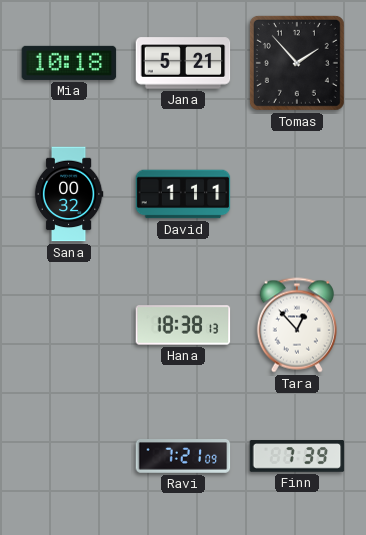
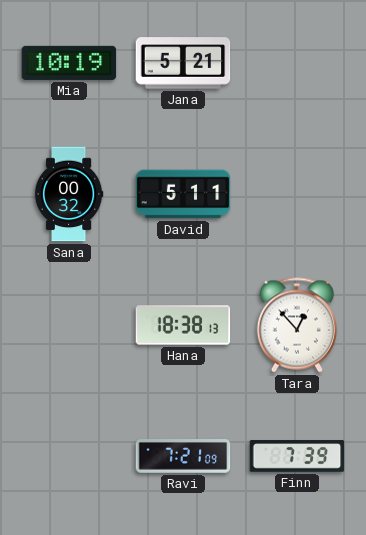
Mia: 10:18 -> 10:19
Tomas: 1:53 -> none
David: 1:11 -> 5:11
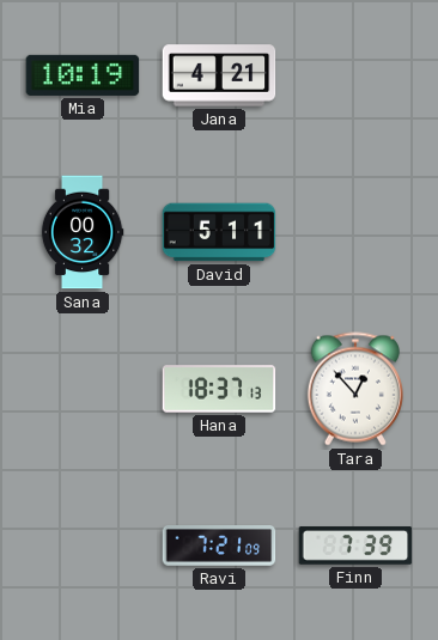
Jana: 5:21 -> 4:21
Hana: 18:38 -> 18:37
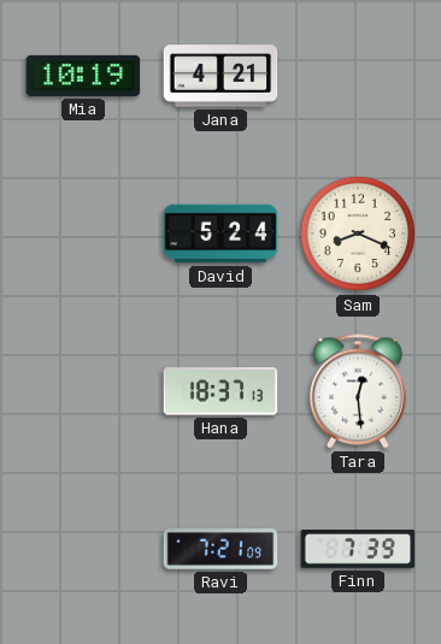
Sana: 00:32 -> none
David: 5:11 -> 5:24
Sam: none -> 8:19
Tara: 12:53 -> 12:29
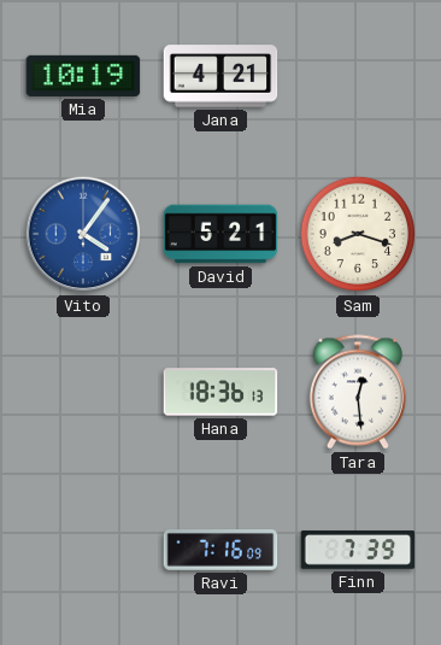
Vito: none -> 4:06
David: 5:24 -> 5:21
Sam: 8:19 -> 8:18
Hana: 18:37 -> 18:36
Ravi: 7:21 -> 7:16
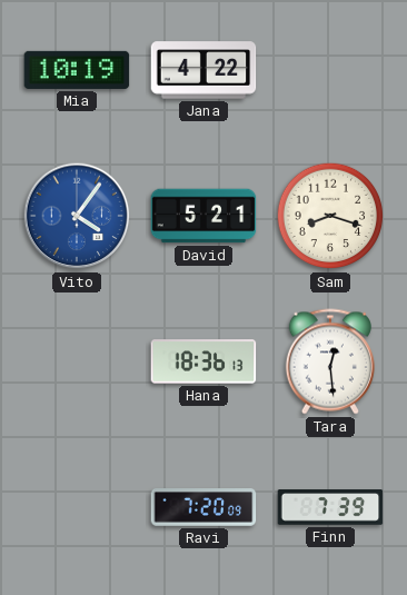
Jana: 4:21 -> 4:22
Ravi: 7:16 -> 7:20
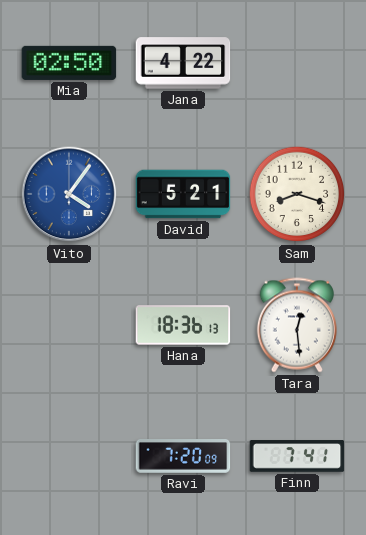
Mia: 10:19 -> 02:50
Finn: 7:39 -> 7:41
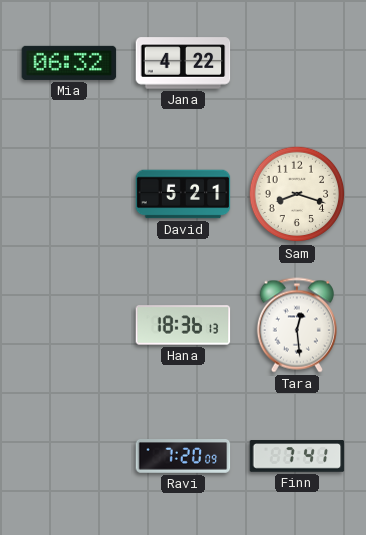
Mia: 02:50 -> 06:32
Vito: 4:06 -> none
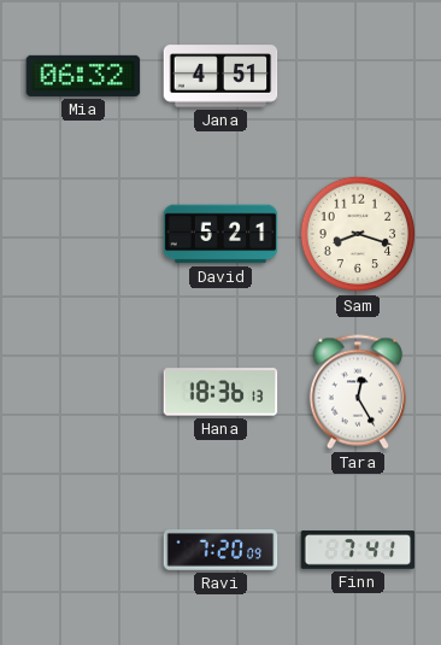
Jana: 4:22 -> 4:51
Tara: 12:29 -> 12:25
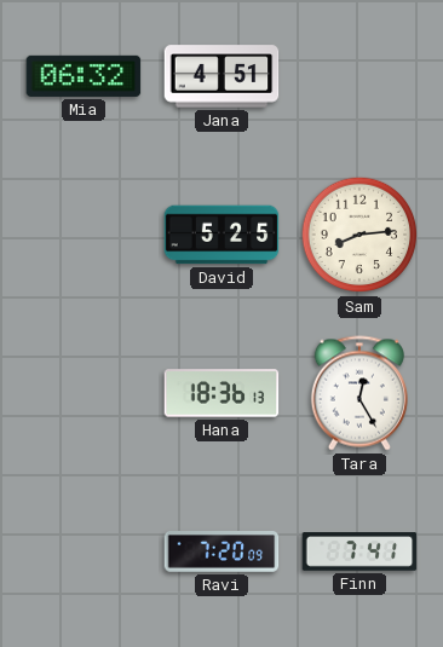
David: 5:21 -> 5:25
Sam: 8:18 -> 8:14
